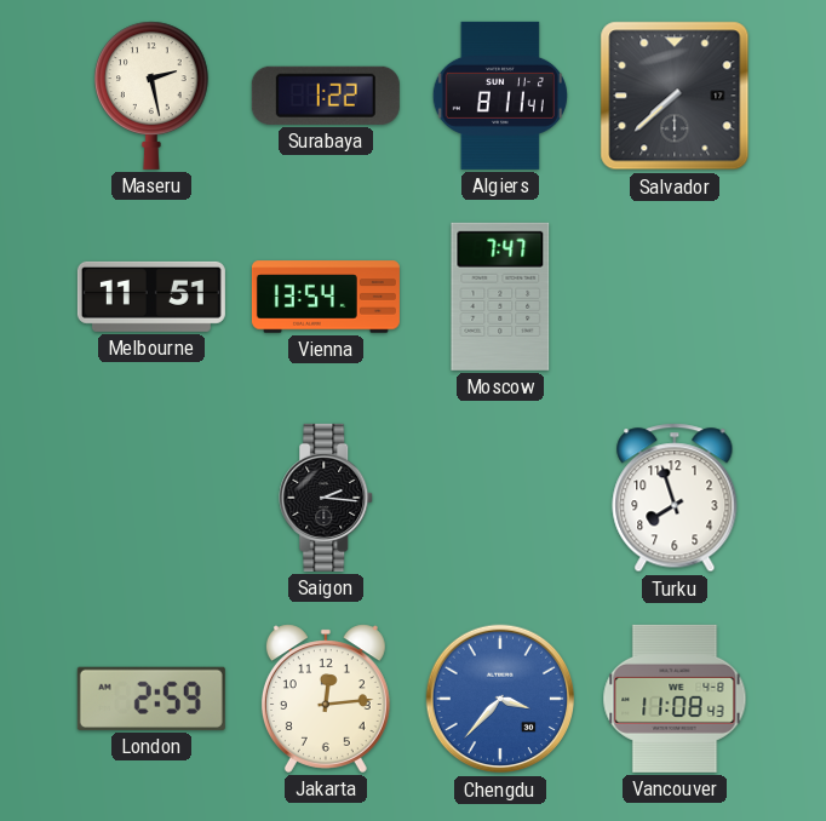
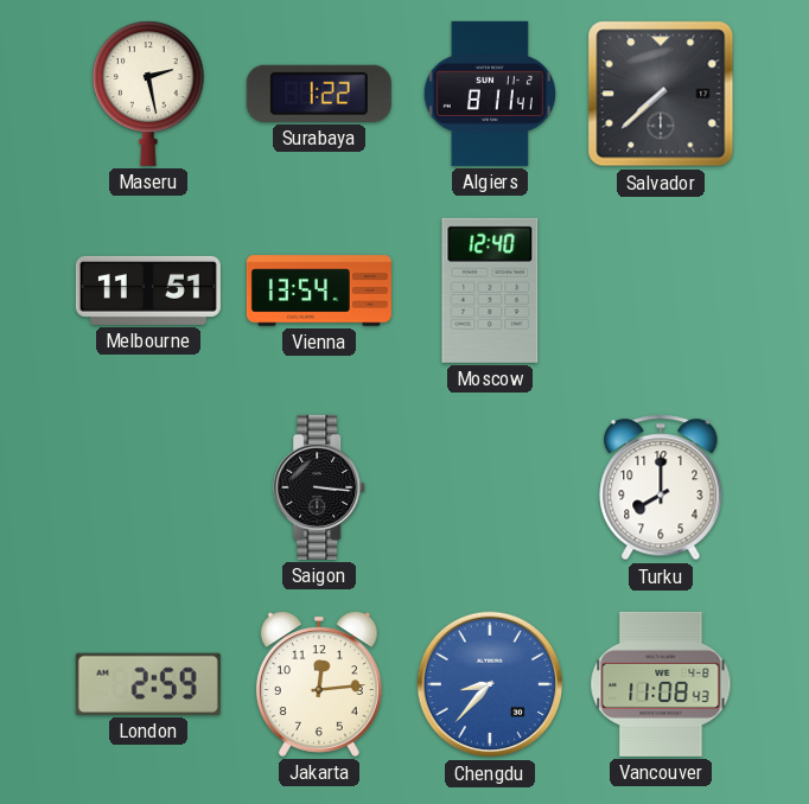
Moscow: 7:47 -> 12:40
Saigon: 2:16 -> 3:16
Turku: 7:57 -> 8:00
Chengdu: 3:37 -> 8:37
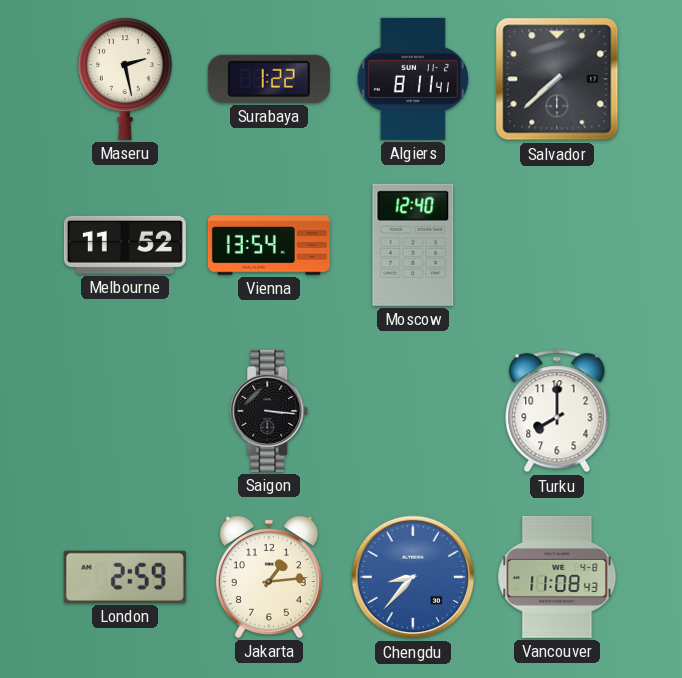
Melbourne: 11:51 -> 11:52
Jakarta: 12:14 -> 1:14
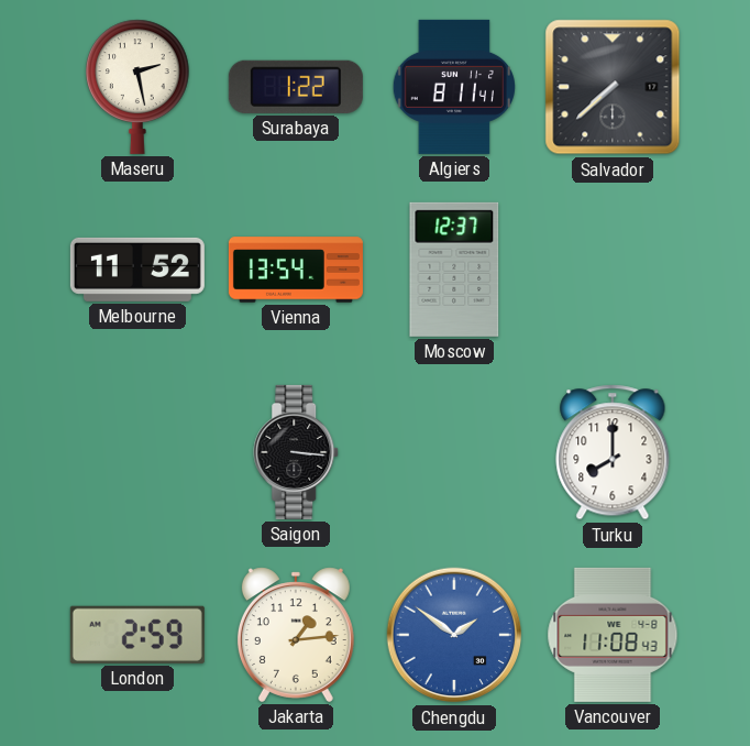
Moscow: 12:40 -> 12:37
Chengdu: 8:37 -> 1:51
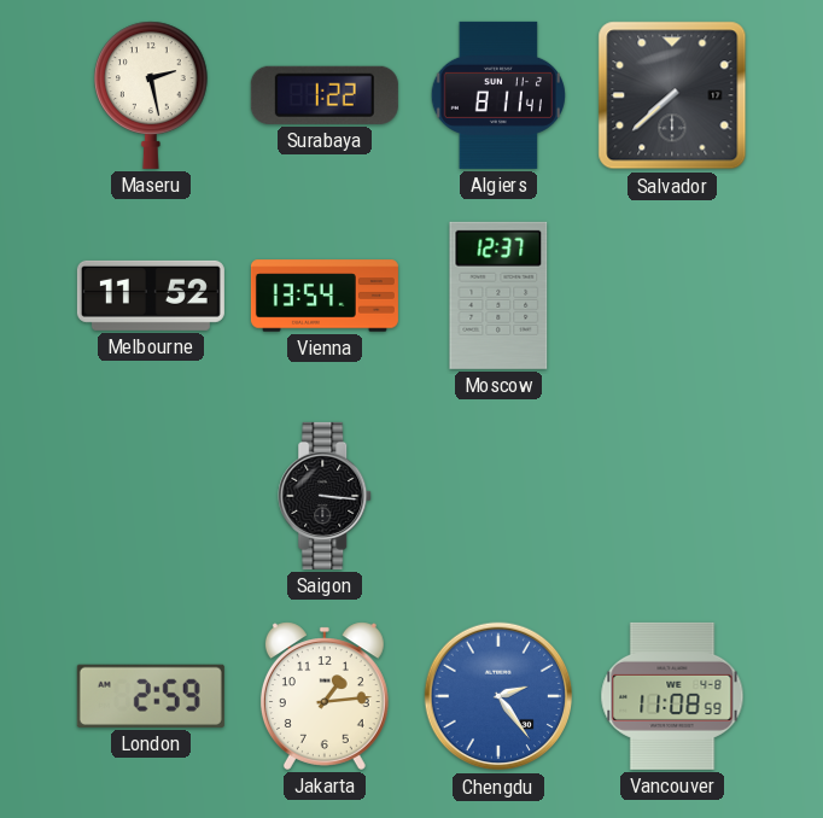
Turku: 8:00 -> none
Chengdu: 1:51 -> 2:24
Vancouver: 11:08:43 -> 11:08:59
